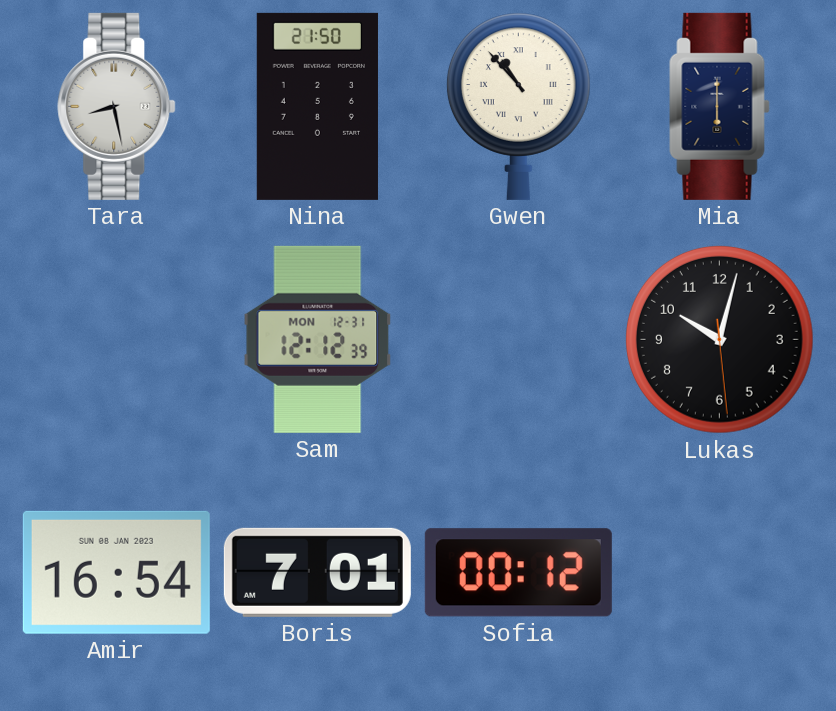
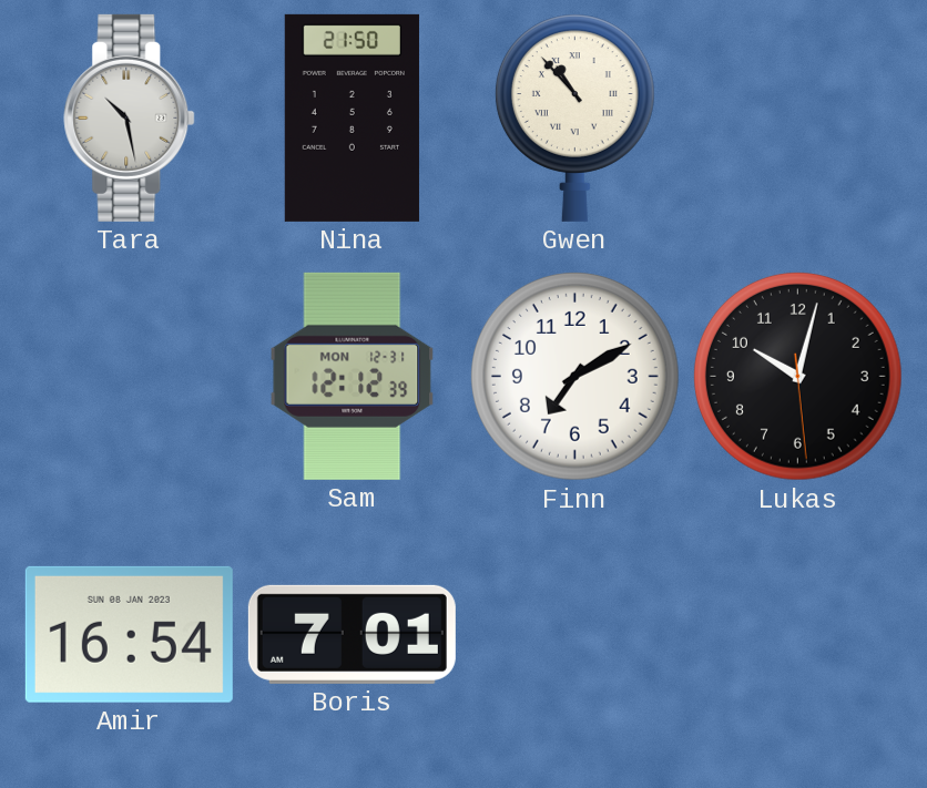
Tara: 8:28 -> 10:28
Mia: 6:00 -> none
Finn: none -> 7:10
Sofia: 00:12 -> none
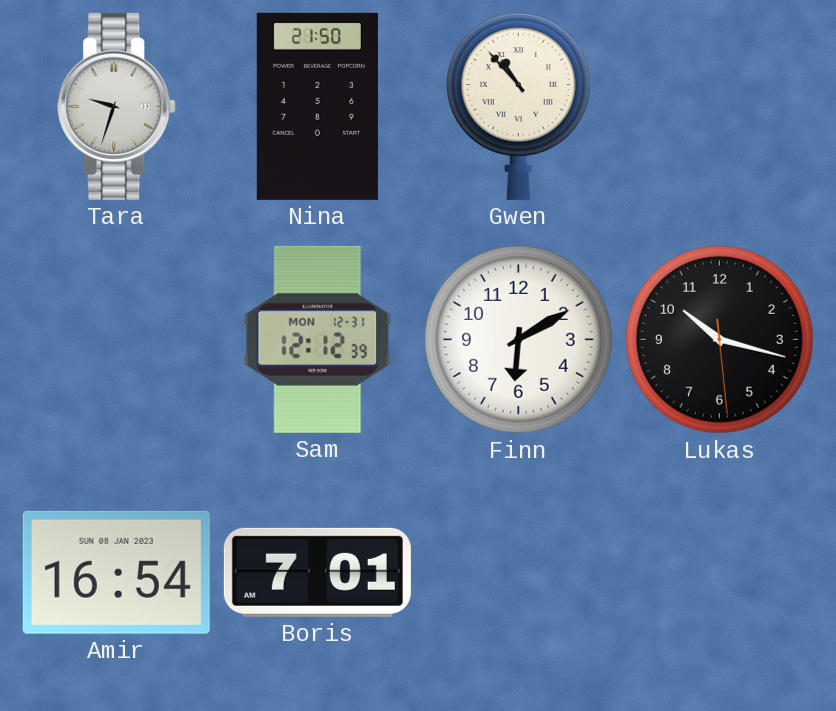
Tara: 10:28 -> 9:33
Finn: 7:10 -> 6:10
Lukas: 10:02 -> 10:17
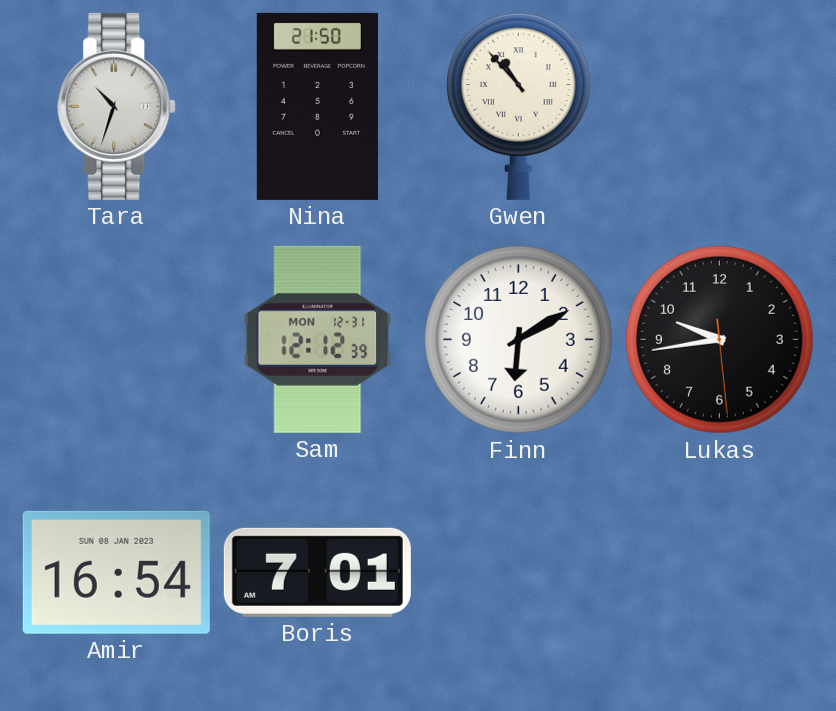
Tara: 9:33 -> 10:33
Lukas: 10:17 -> 9:43
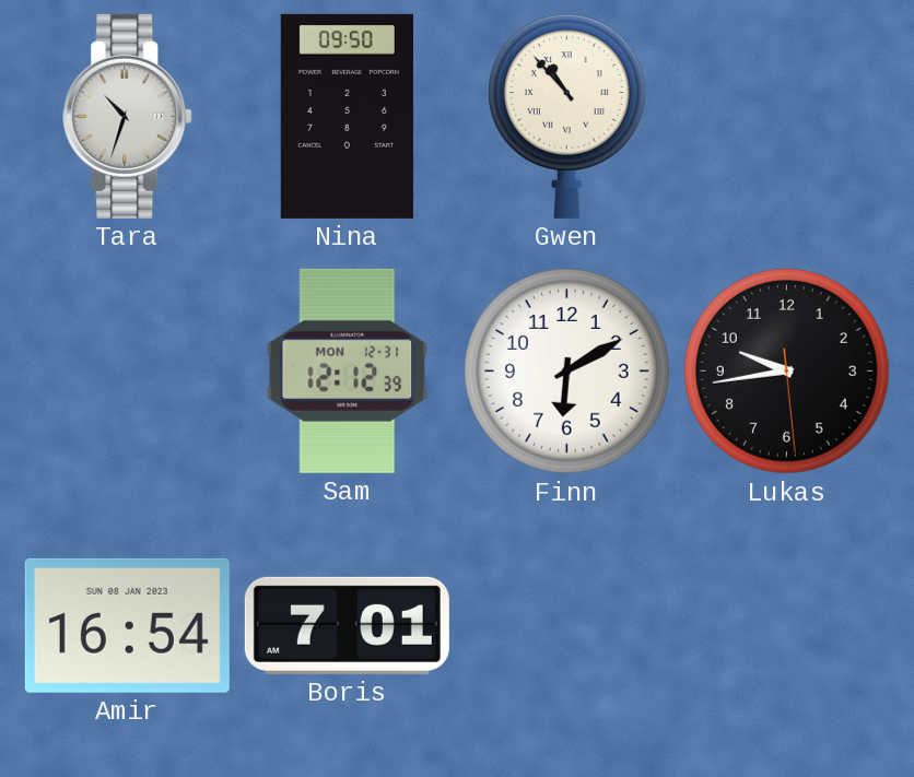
Nina: 21:50 -> 09:50
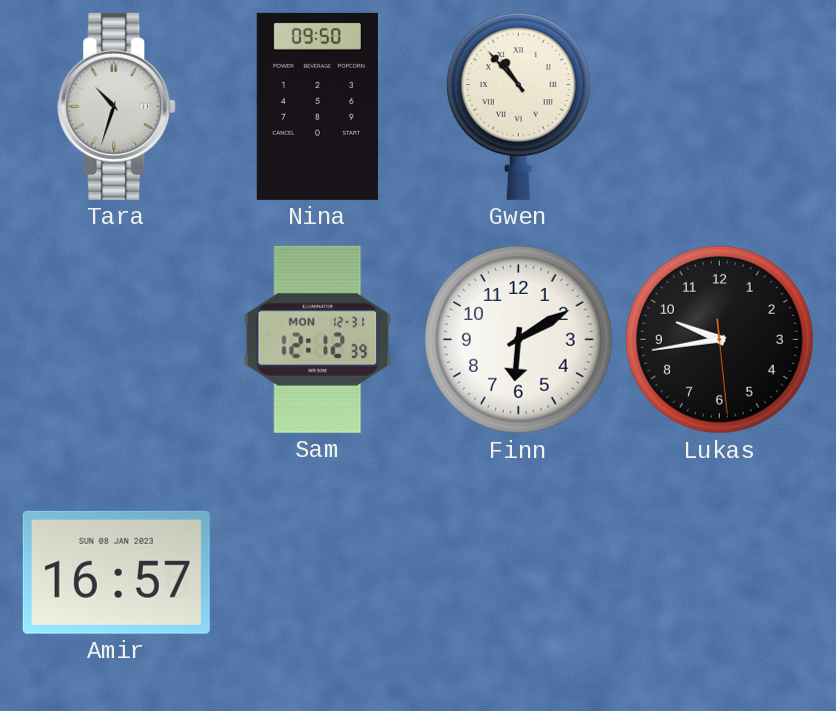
Amir: 16:54 -> 16:57
Boris: 7:01 -> none
